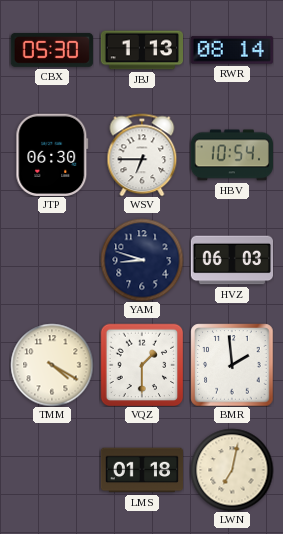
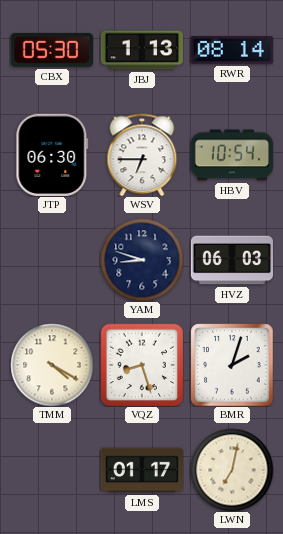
VQZ: 1:30 -> 8:27
BMR: 1:59 -> 2:03
LMS: 01:18 -> 01:17
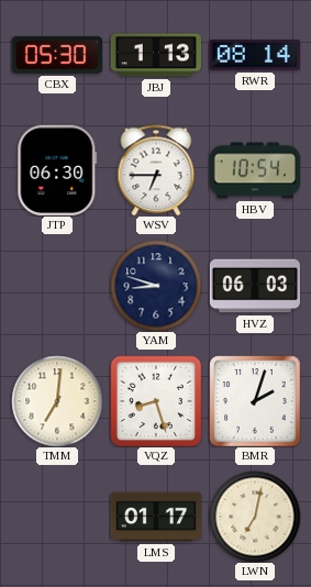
TMM: 4:20 -> 7:01
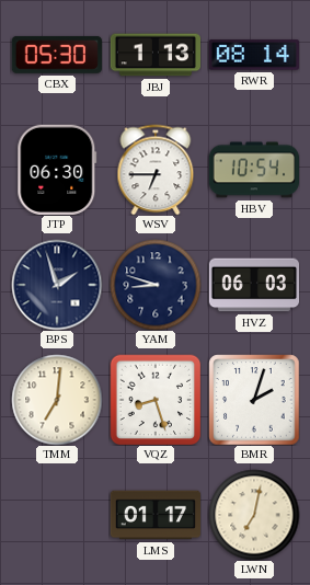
BPS: none -> 1:57
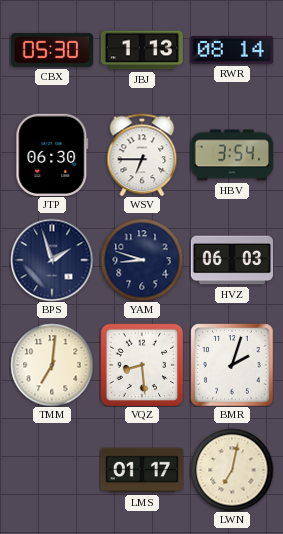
HBV: 10:54 -> 3:54
VQZ: 8:27 -> 8:29
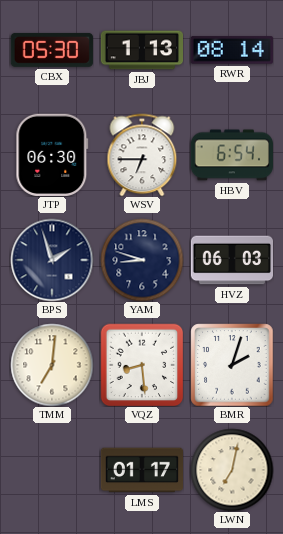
HBV: 3:54 -> 6:54
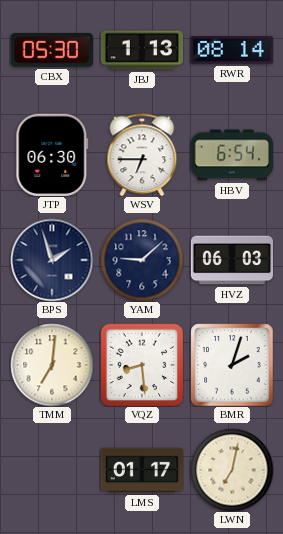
YAM: 8:48 -> 9:08
